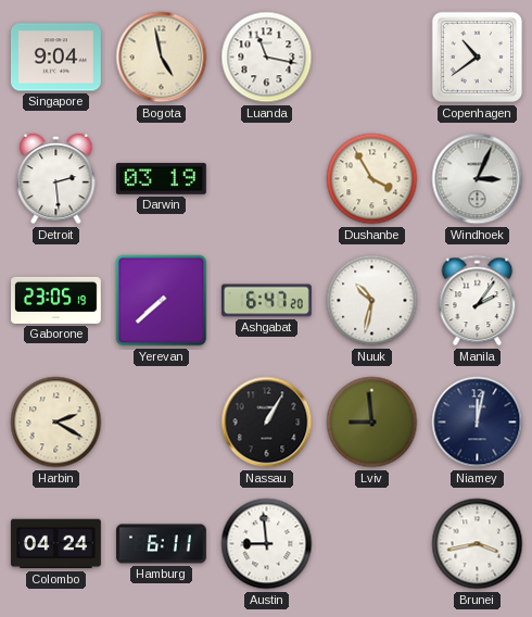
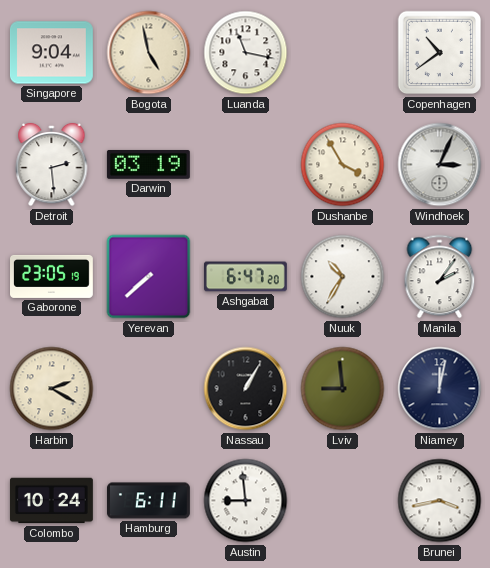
Nuuk: 10:32 -> 10:35
Colombo: 04:24 -> 10:24
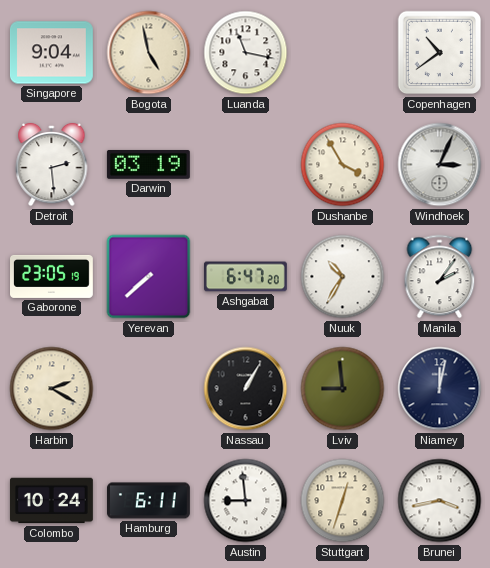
Stuttgart: none -> 12:33
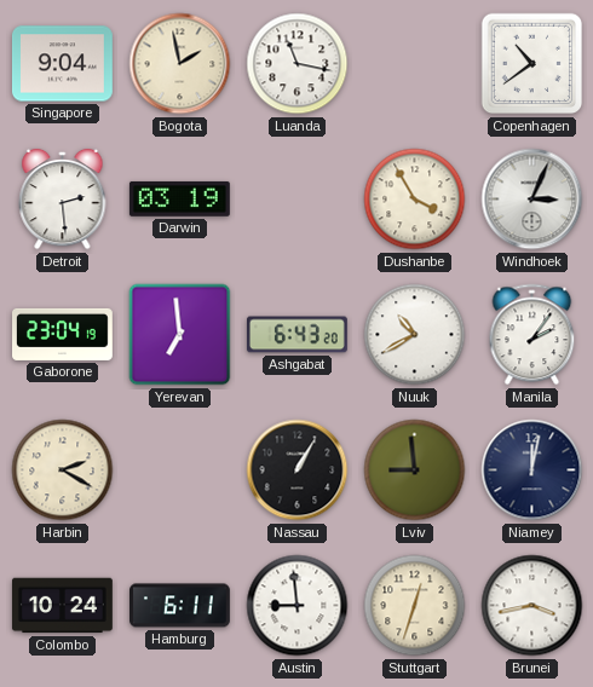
Bogota: 4:58 -> 1:58
Gaborone: 23:05 -> 23:04
Yerevan: 7:38 -> 6:59
Ashgabat: 6:47 -> 6:43
Nuuk: 10:35 -> 10:40
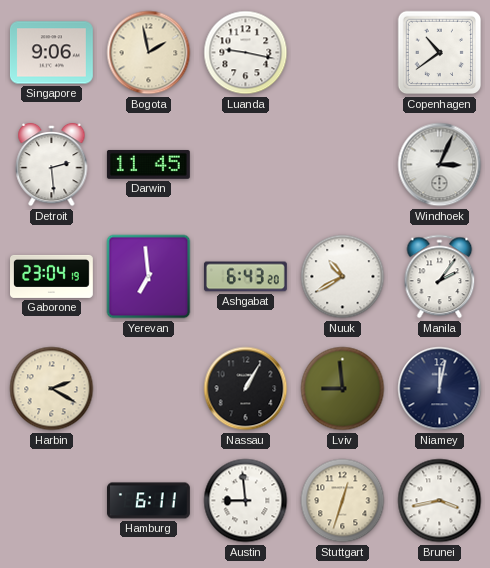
Singapore: 9:04 -> 9:06
Luanda: 11:17 -> 9:17
Darwin: 03:19 -> 11:45
Dushanbe: 3:55 -> none
Colombo: 10:24 -> none
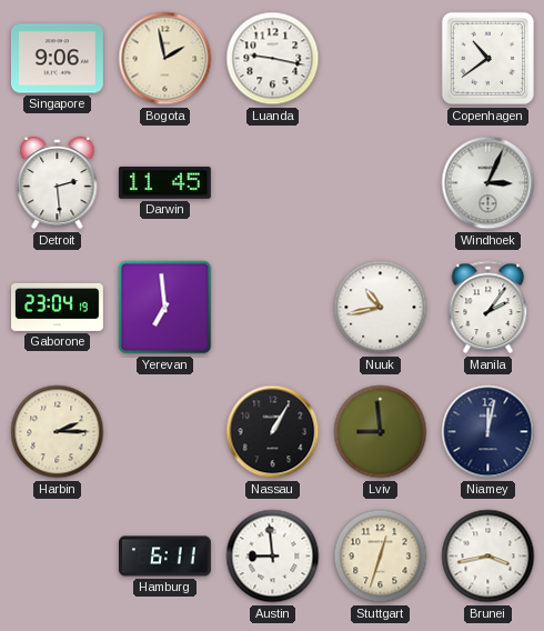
Ashgabat: 6:43 -> none
Nuuk: 10:40 -> 10:43
Harbin: 2:20 -> 2:15
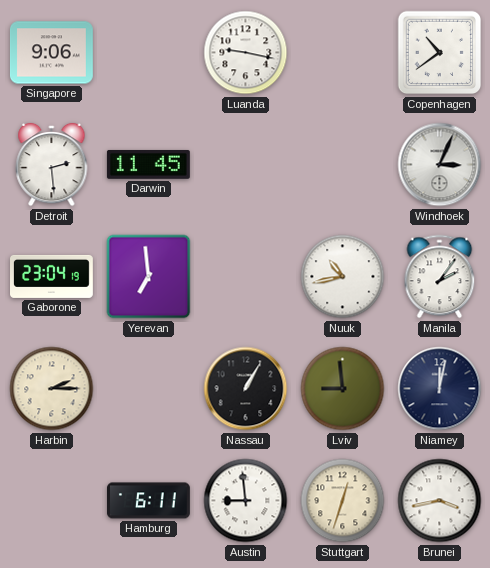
Bogota: 1:58 -> none
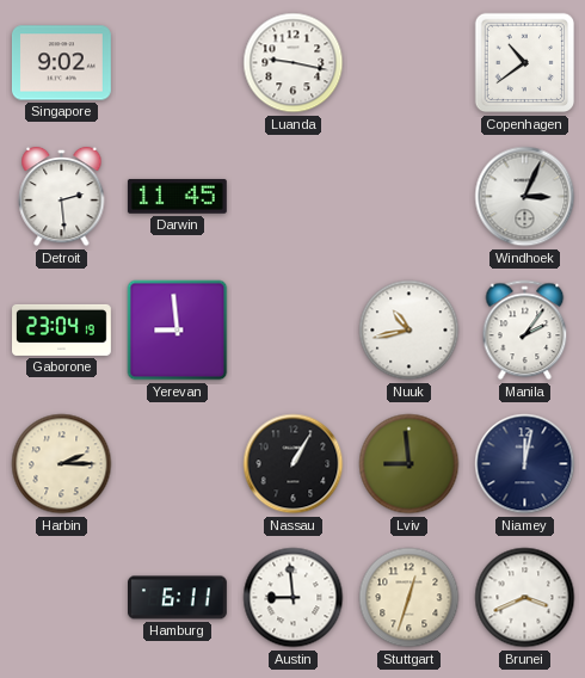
Singapore: 9:06 -> 9:02
Yerevan: 6:59 -> 8:59
Brunei: 3:43 -> 3:41
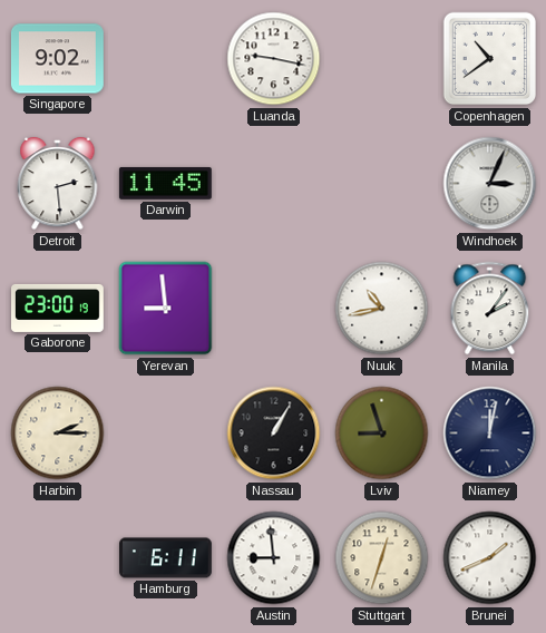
Gaborone: 23:04 -> 23:00
Lviv: 8:59 -> 8:57
Brunei: 3:41 -> 1:41
